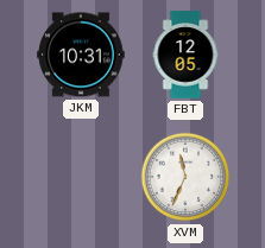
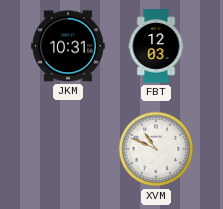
FBT: 12:05 -> 12:03
XVM: 11:34 -> 10:49
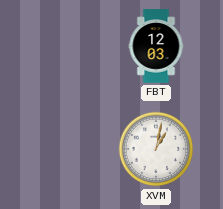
JKM: 10:31 -> none
XVM: 10:49 -> 1:02
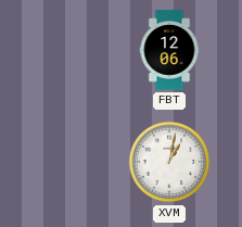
FBT: 12:03 -> 12:06
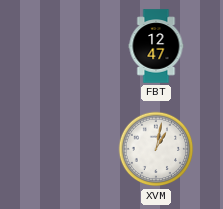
FBT: 12:06 -> 12:47
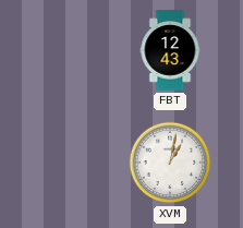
FBT: 12:47 -> 12:43
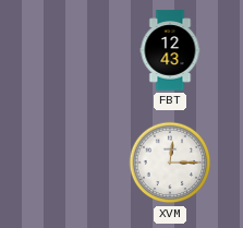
XVM: 1:02 -> 12:15
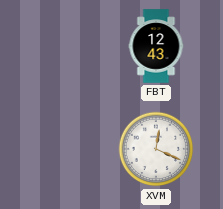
XVM: 12:15 -> 12:19
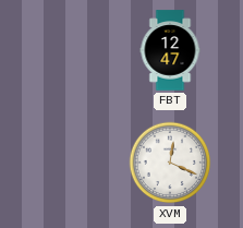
FBT: 12:43 -> 12:47
